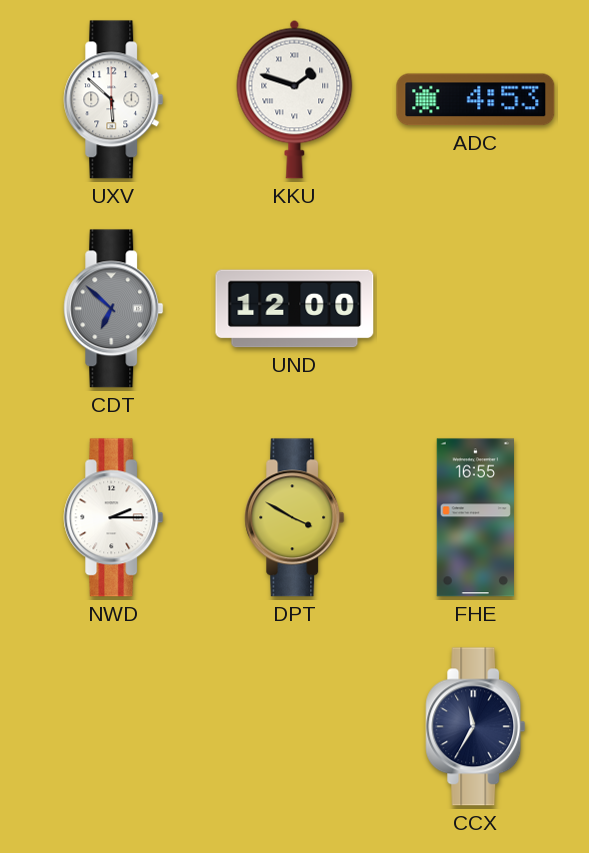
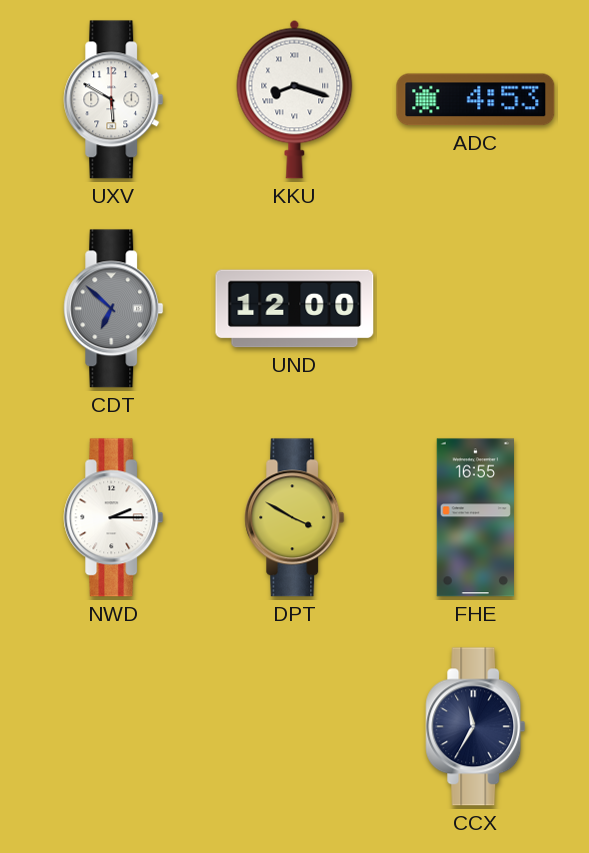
UXV: 5:52 -> 5:50
KKU: 1:48 -> 8:18
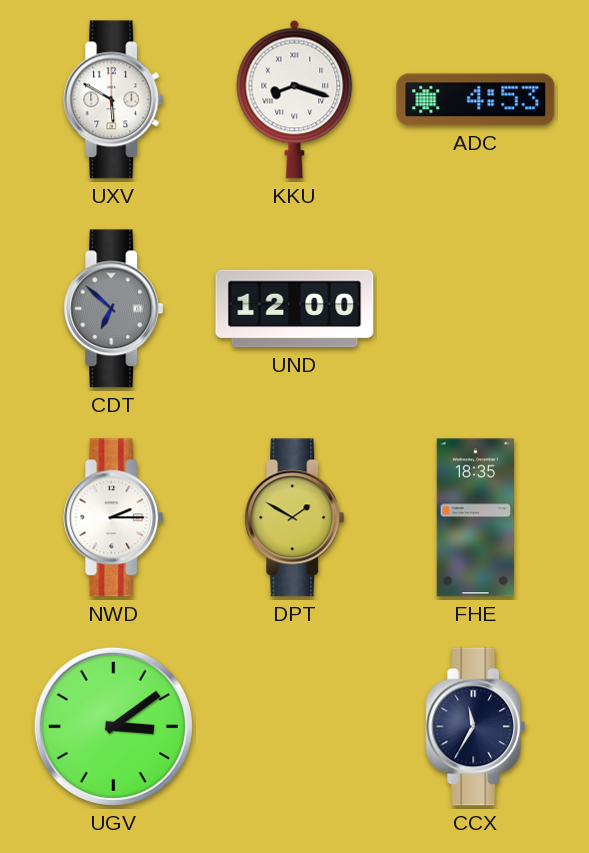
DPT: 3:50 -> 1:50
FHE: 16:55 -> 18:35
UGV: none -> 3:09
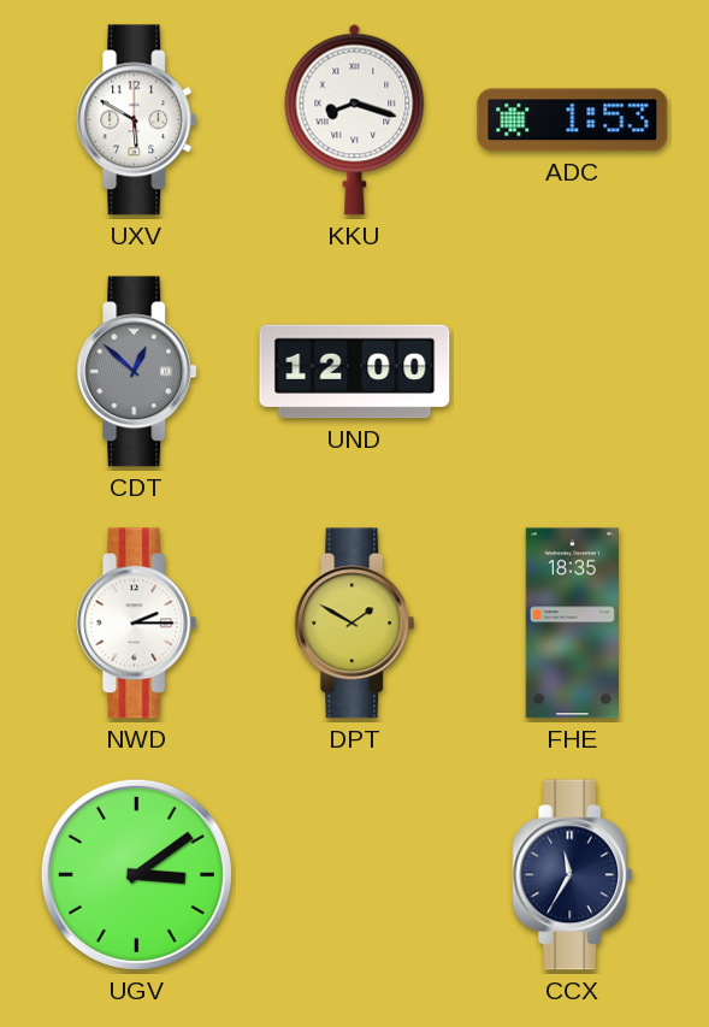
ADC: 4:53 -> 1:53
CDT: 6:52 -> 12:52
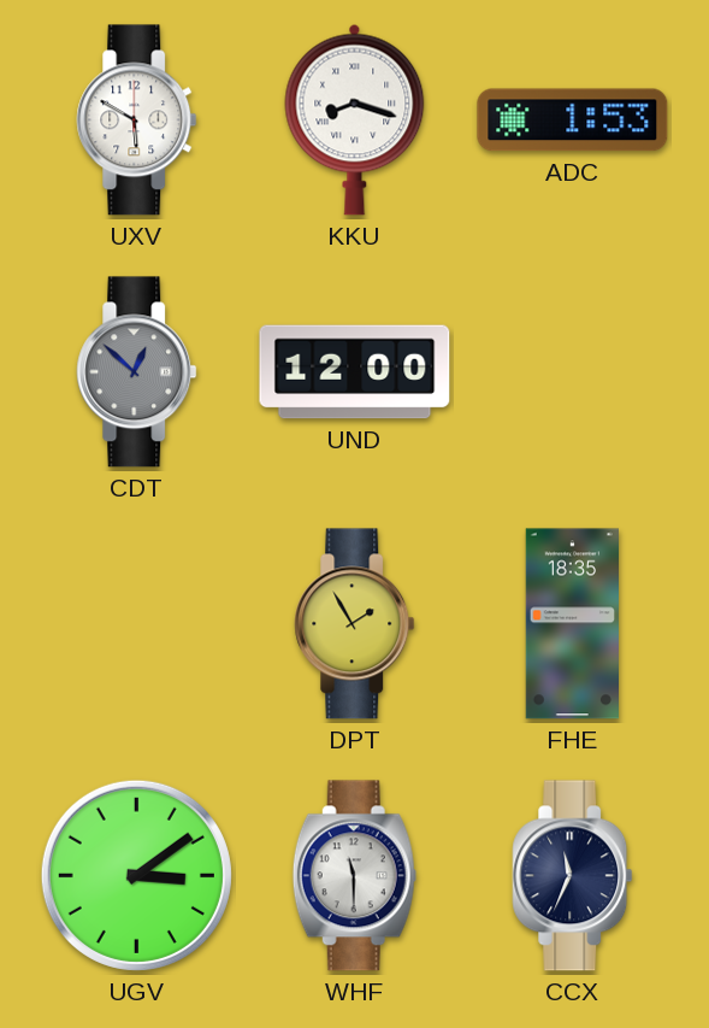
NWD: 2:15 -> none
DPT: 1:50 -> 1:55
WHF: none -> 11:30
CCX: 11:35 -> 11:34
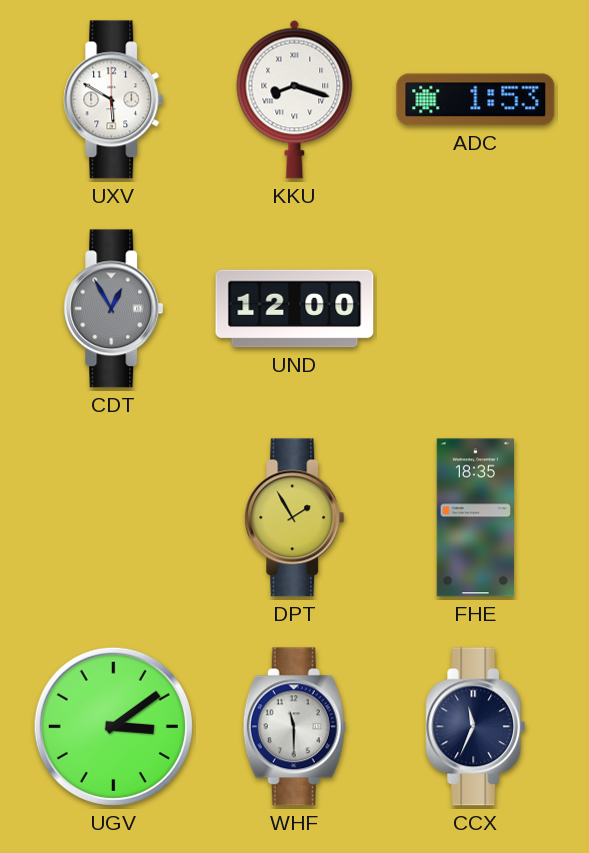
CDT: 12:52 -> 12:55
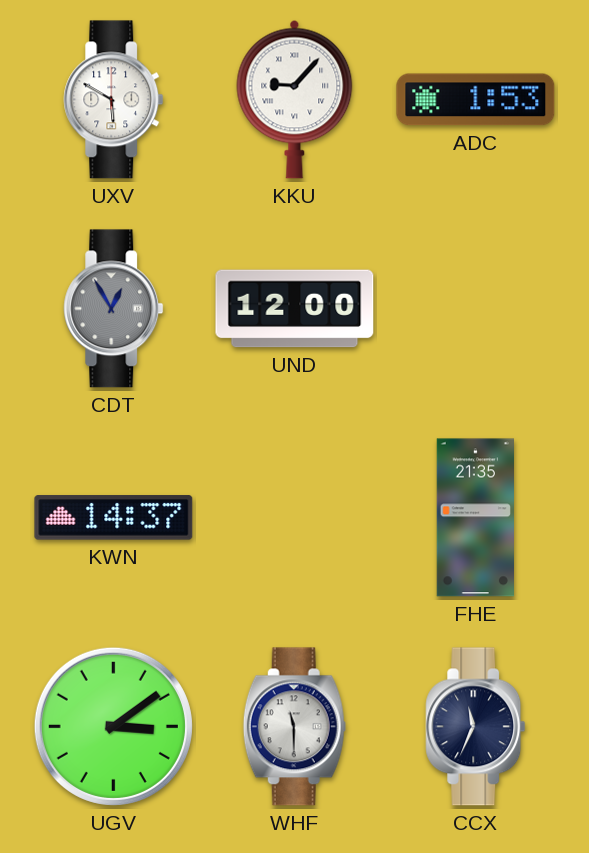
KKU: 8:18 -> 9:07
KWN: none -> 14:37
DPT: 1:55 -> none
FHE: 18:35 -> 21:35
